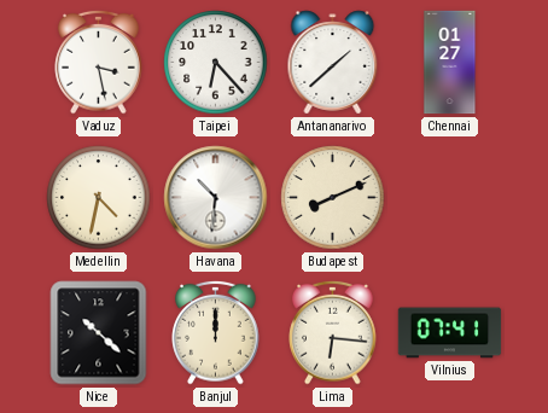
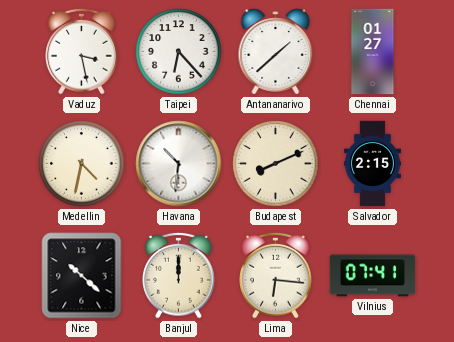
Salvador: none -> 2:15
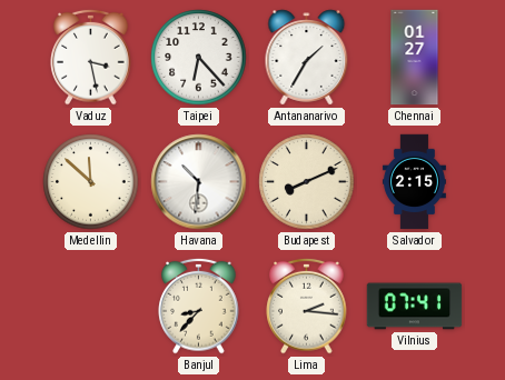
Antananarivo: 1:38 -> 1:35
Medellin: 4:32 -> 11:52
Nice: 10:22 -> none
Banjul: 12:00 -> 8:37
Lima: 6:16 -> 2:16
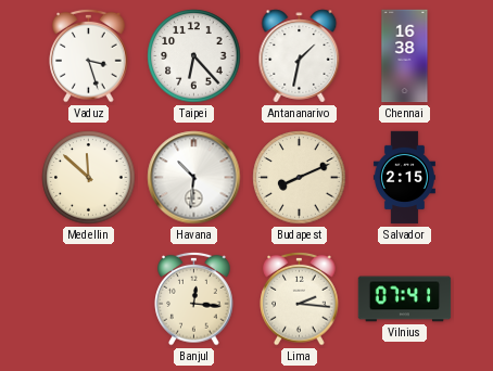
Vaduz: 3:28 -> 3:27
Antananarivo: 1:35 -> 1:32
Chennai: 01:27 -> 16:38
Banjul: 8:37 -> 12:16
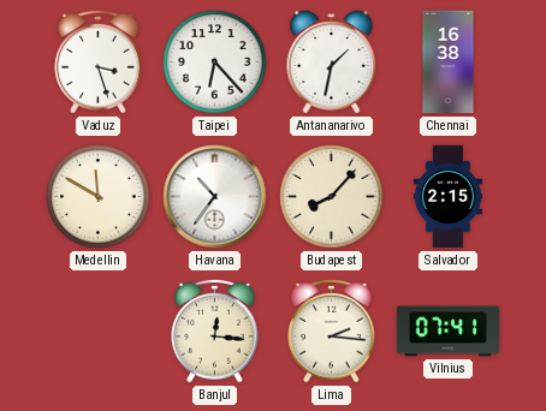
Medellin: 11:52 -> 11:50
Havana: 10:31 -> 10:36
Budapest: 8:11 -> 8:07
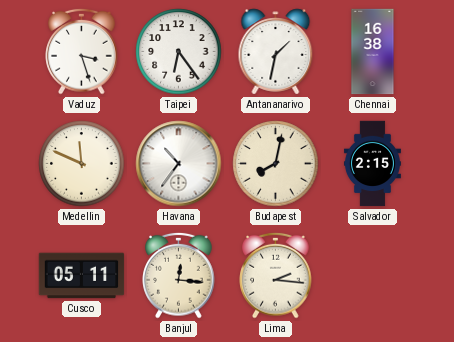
Taipei: 6:23 -> 6:24
Medellin: 11:50 -> 11:49
Budapest: 8:07 -> 8:02
Cusco: none -> 05:11
Vilnius: 07:41 -> none
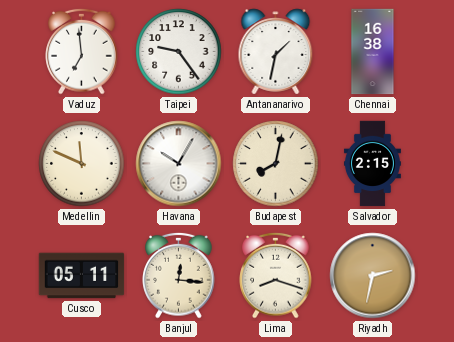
Vaduz: 3:27 -> 6:59
Taipei: 6:24 -> 9:24
Havana: 10:36 -> 10:05
Lima: 2:16 -> 8:18
Riyadh: none -> 2:32
